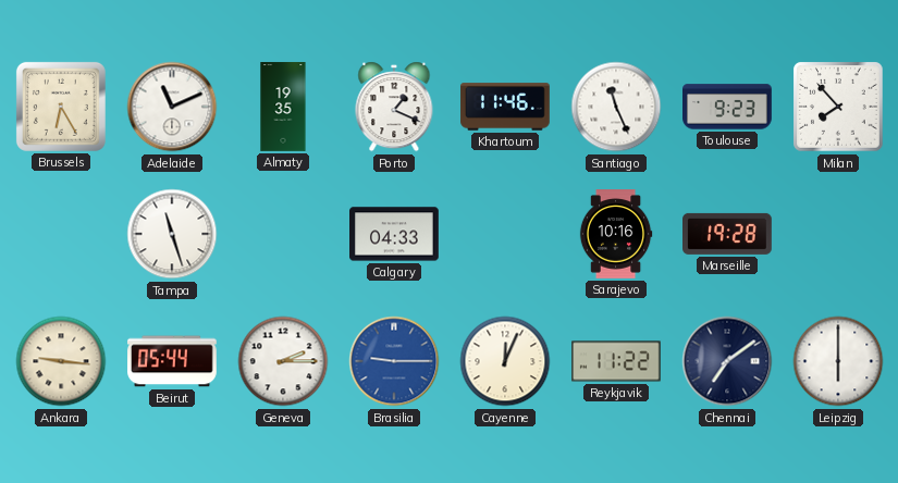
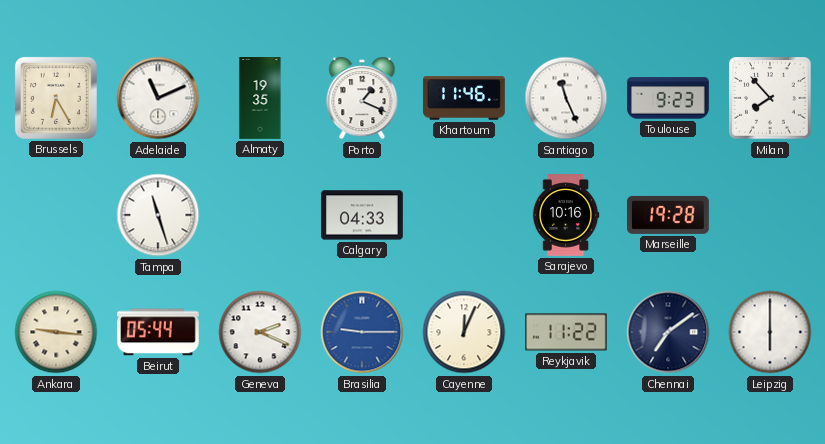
Geneva: 2:15 -> 2:19
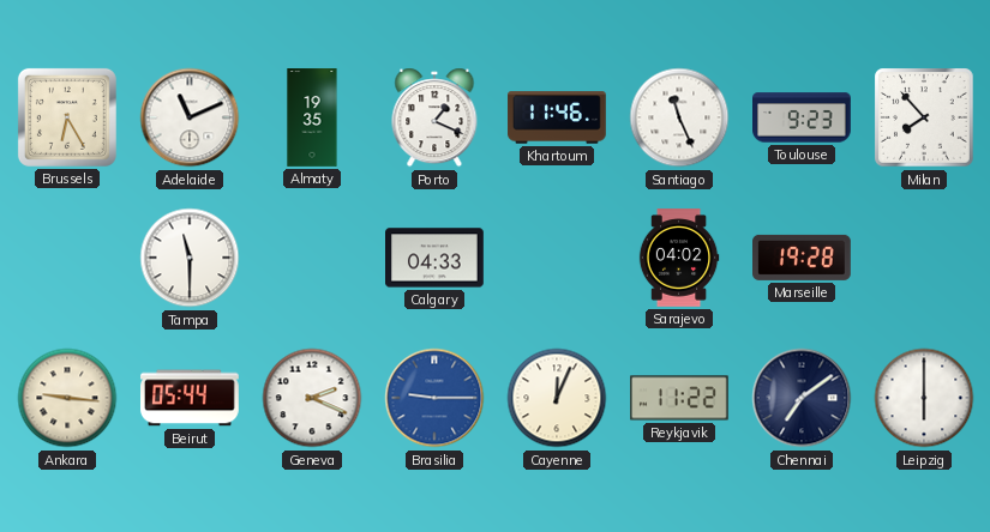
Tampa: 11:27 -> 11:30
Sarajevo: 10:16 -> 04:02
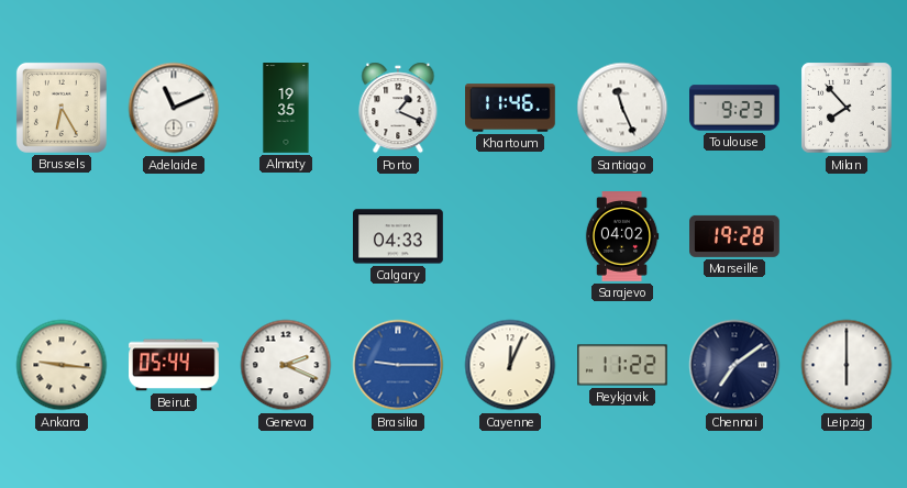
Tampa: 11:30 -> none
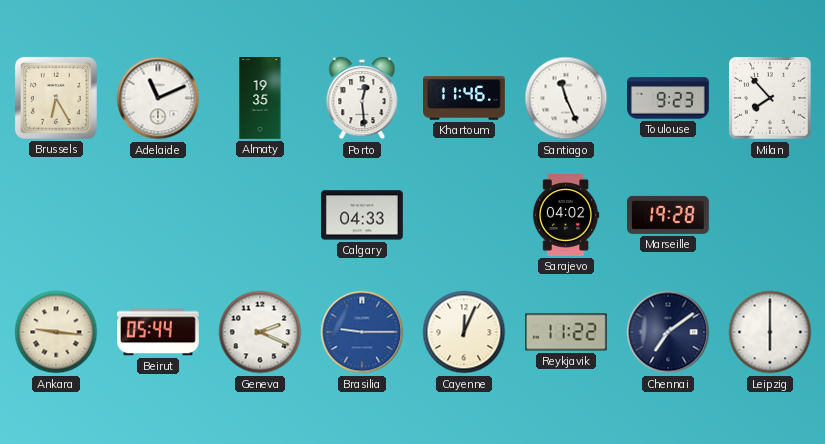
Porto: 1:19 -> 12:29
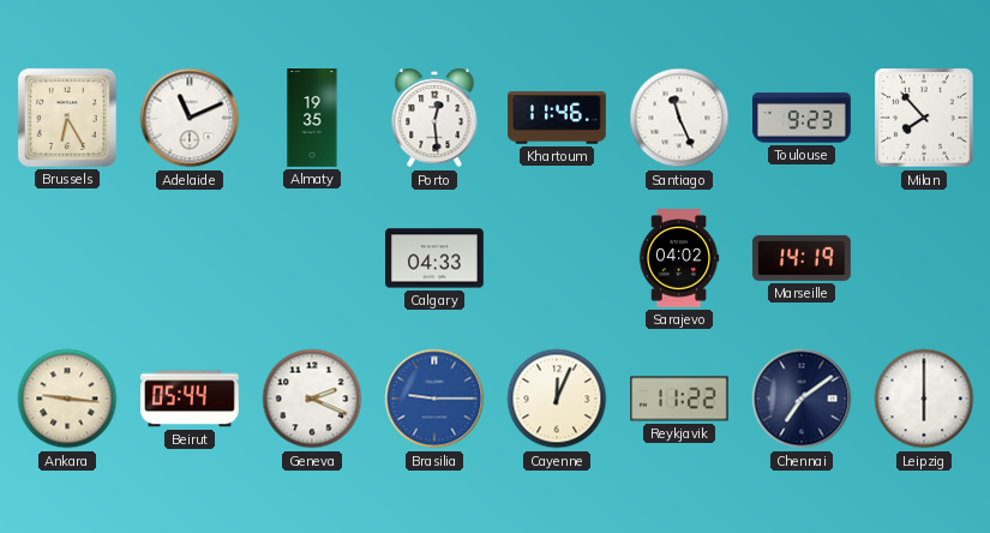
Marseille: 19:28 -> 14:19
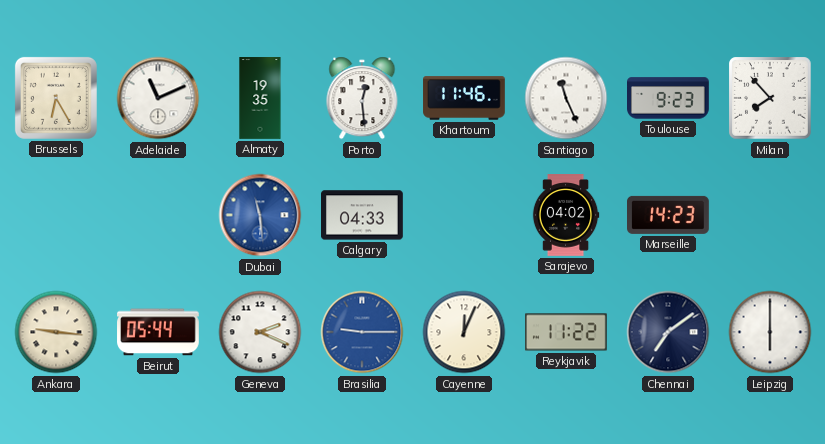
Dubai: none -> 11:29
Marseille: 14:19 -> 14:23
